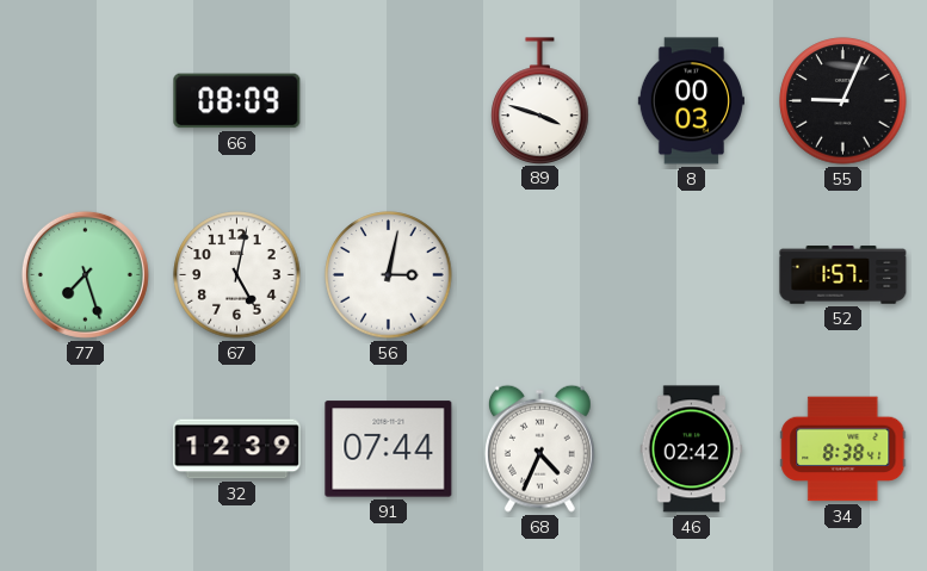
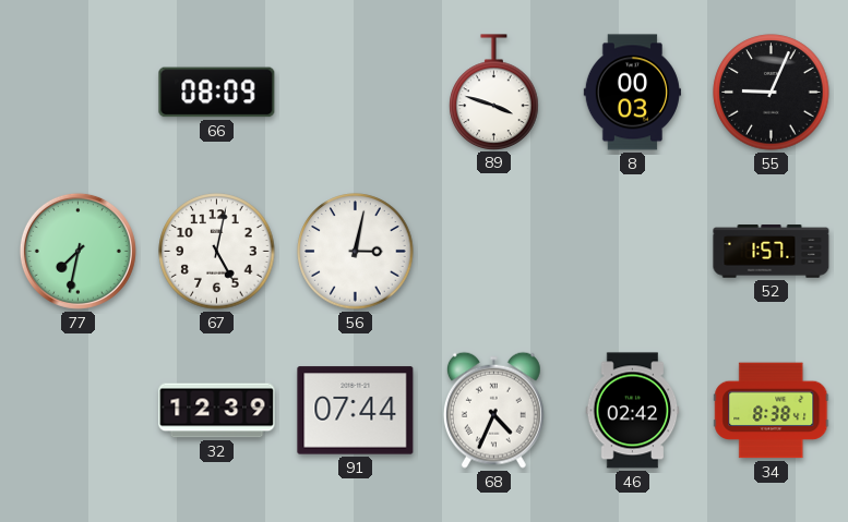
77: 7:27 -> 7:32
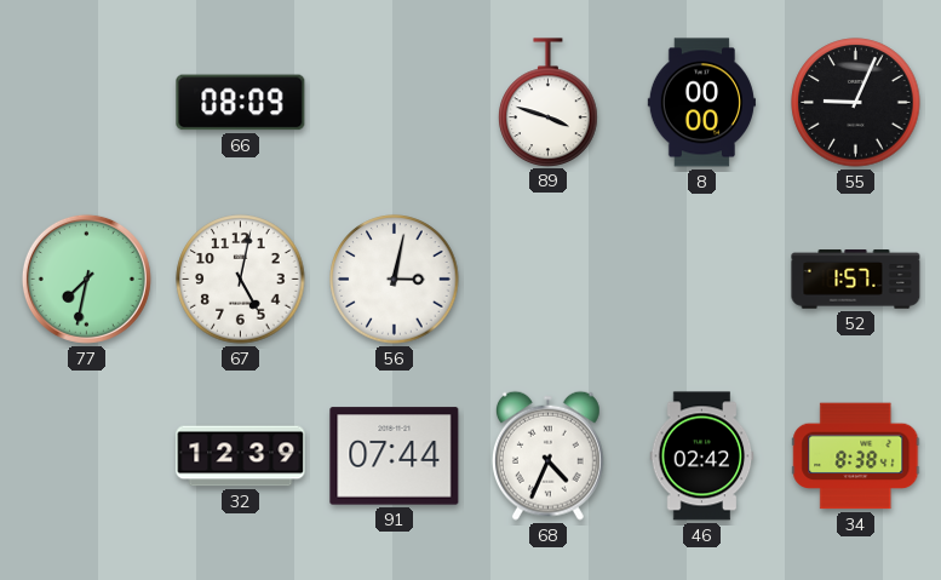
8: 00:03 -> 00:00
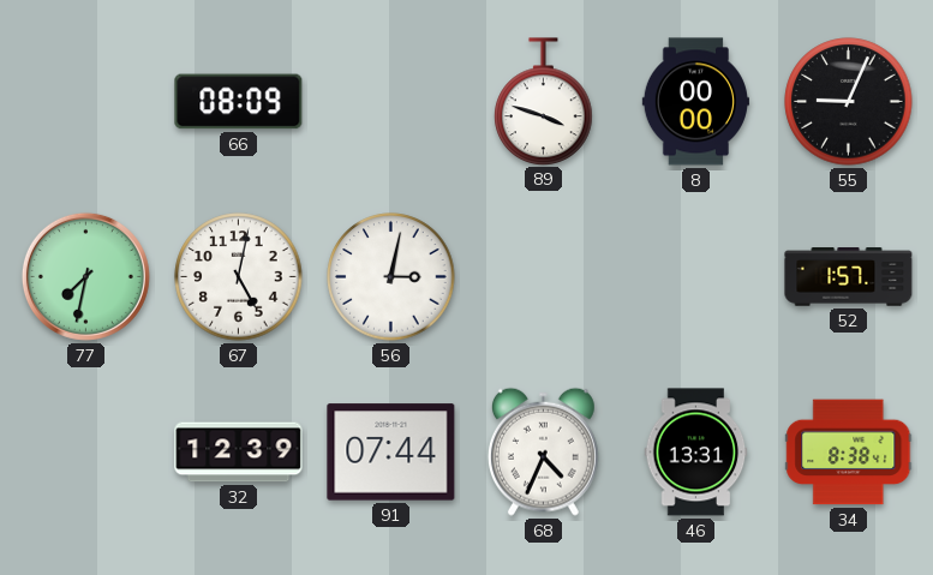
46: 02:42 -> 13:31
